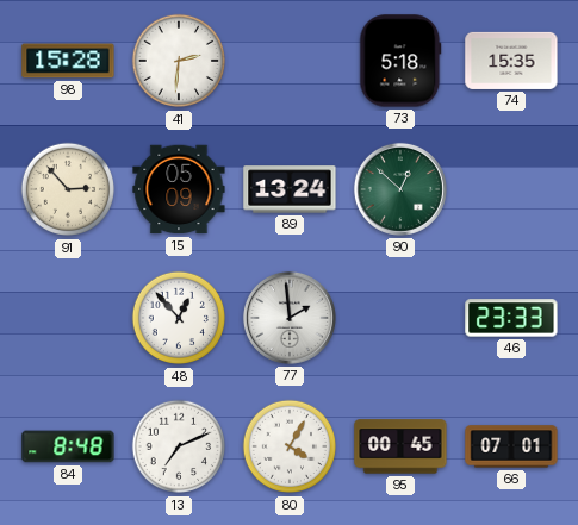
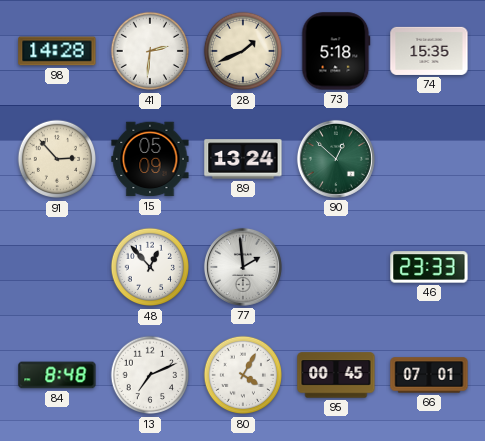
98: 15:28 -> 14:28
28: none -> 1:41
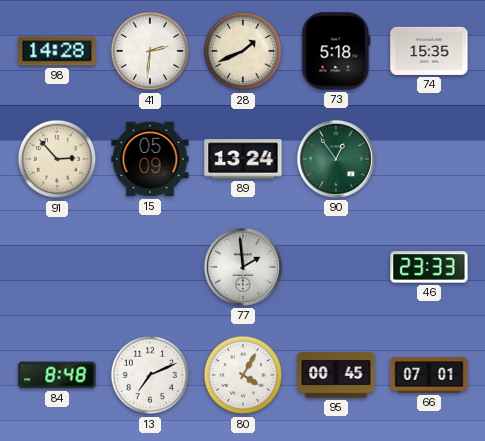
90: 12:52 -> 12:54
48: 12:53 -> none
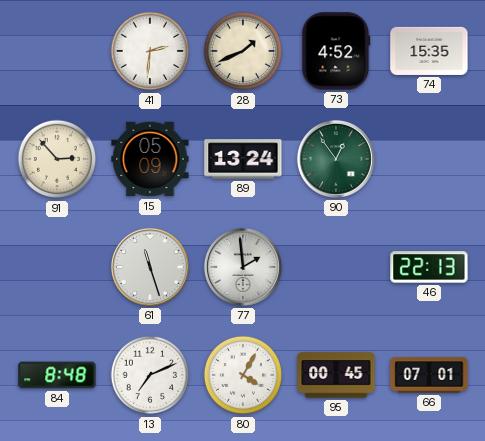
98: 14:28 -> none
73: 5:18 -> 4:52
61: none -> 11:27
46: 23:33 -> 22:13
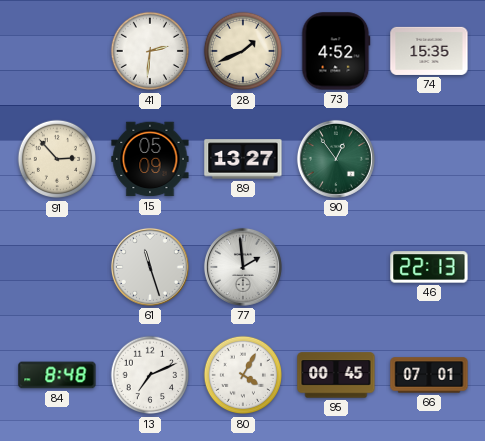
89: 13:24 -> 13:27
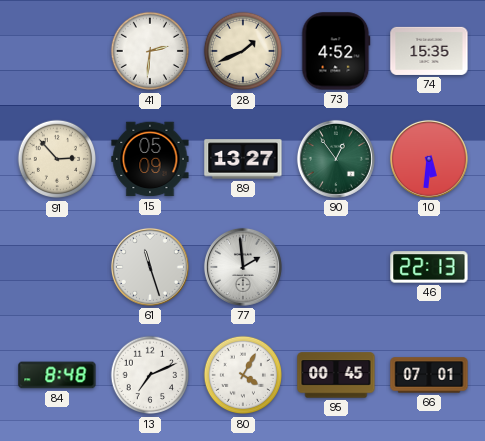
10: none -> 5:31
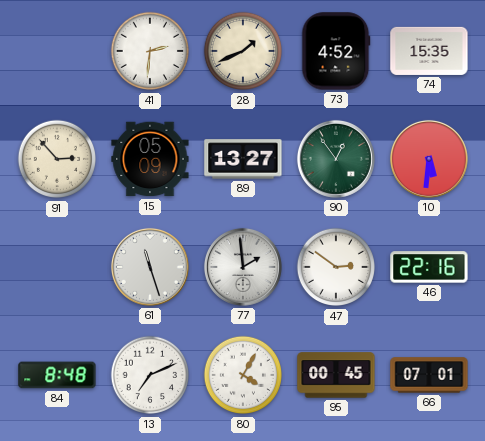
47: none -> 2:51
46: 22:13 -> 22:16
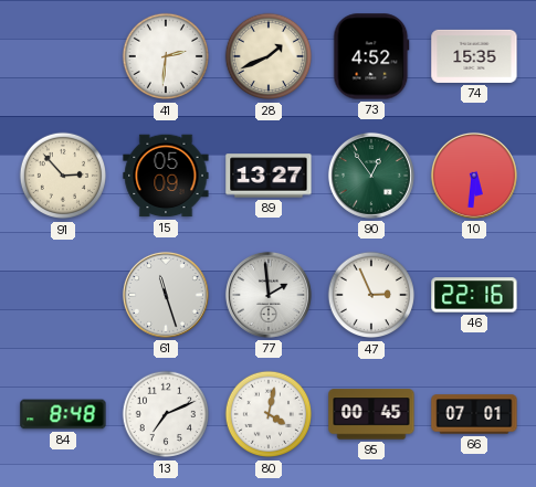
47: 2:51 -> 2:56
80: 4:05 -> 4:02
